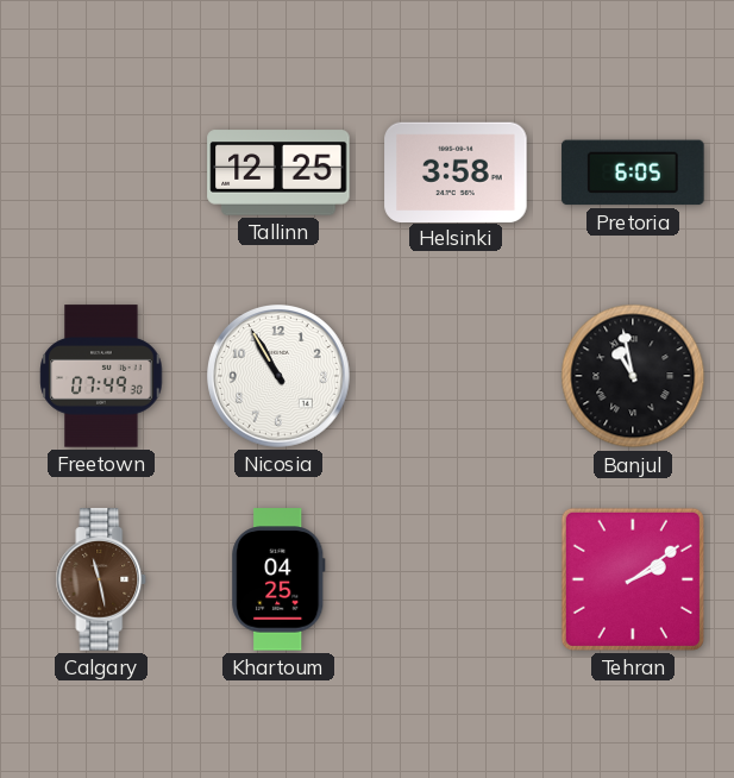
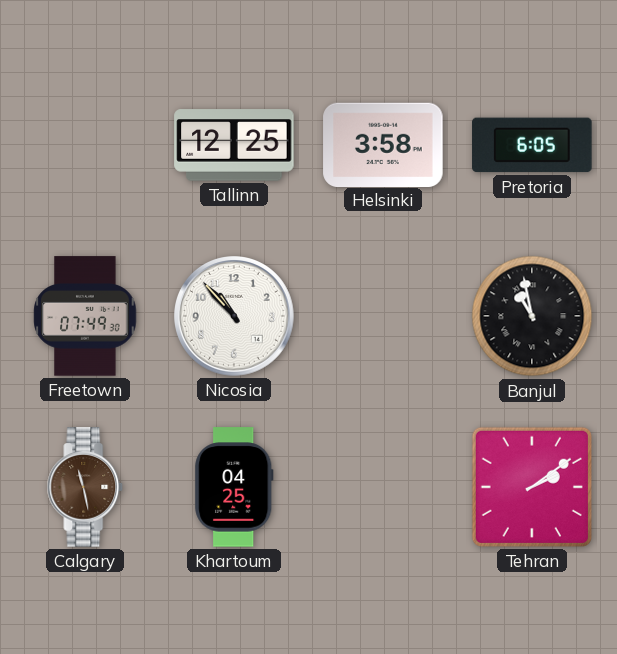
Nicosia: 10:55 -> 10:53
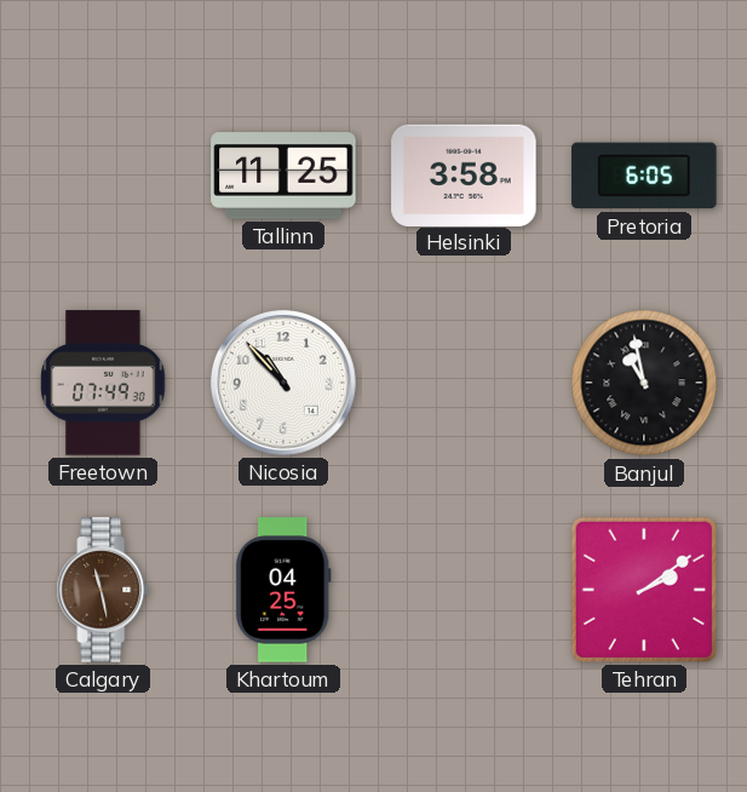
Tallinn: 12:25 -> 11:25
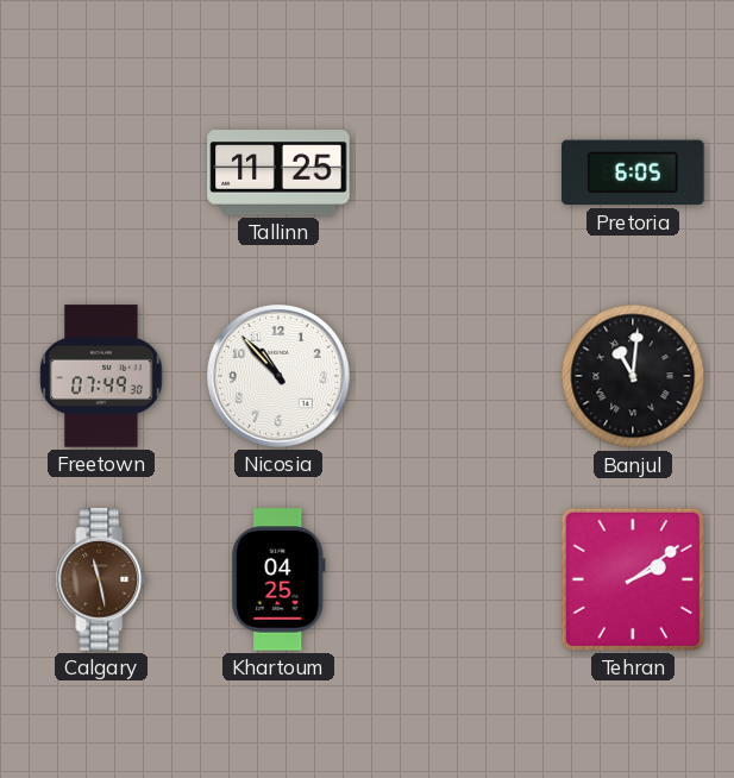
Helsinki: 3:58 -> none
Banjul: 10:58 -> 11:01
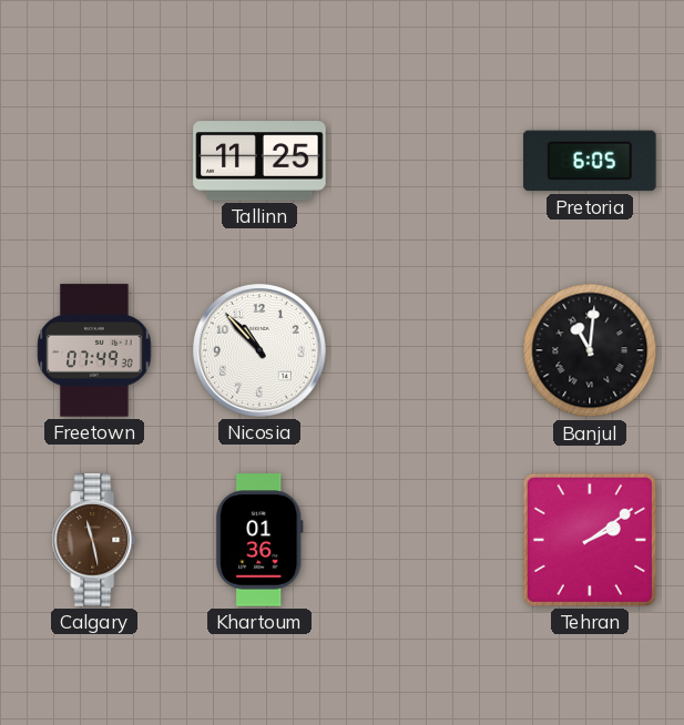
Khartoum: 04:25 -> 01:36
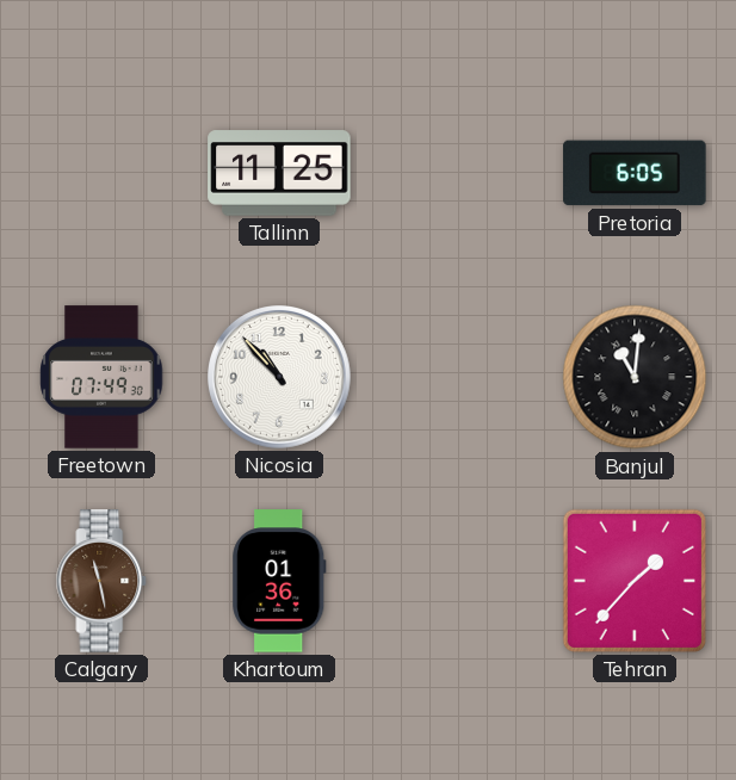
Tehran: 2:09 -> 1:37
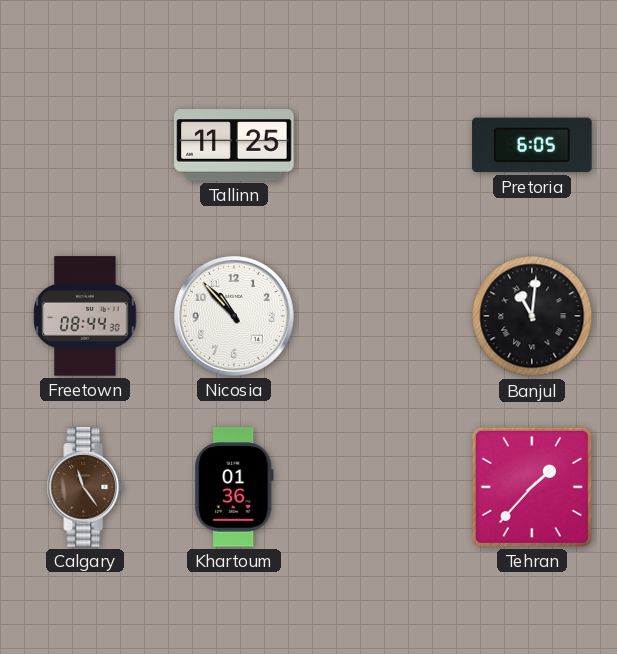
Freetown: 07:49 -> 08:44
Calgary: 11:28 -> 11:24
